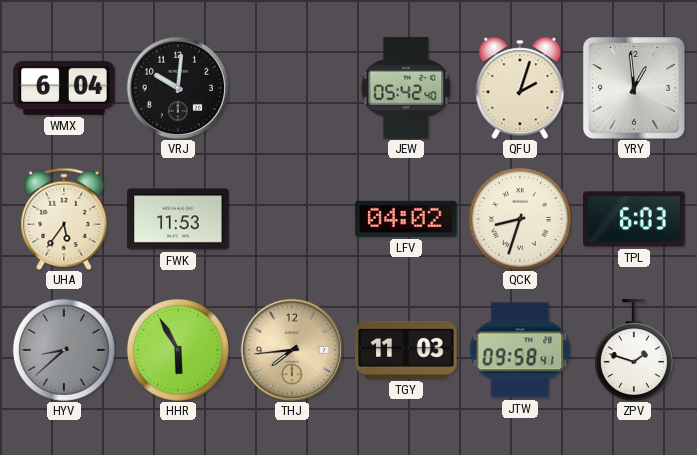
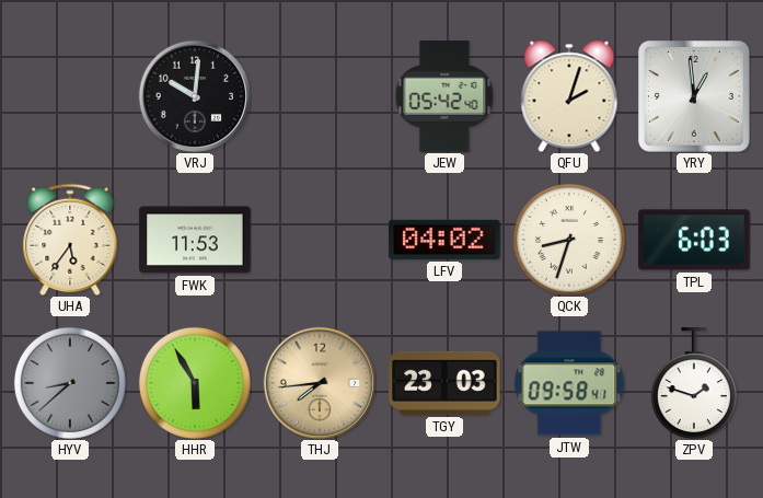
WMX: 6:04 -> none
TGY: 11:03 -> 23:03
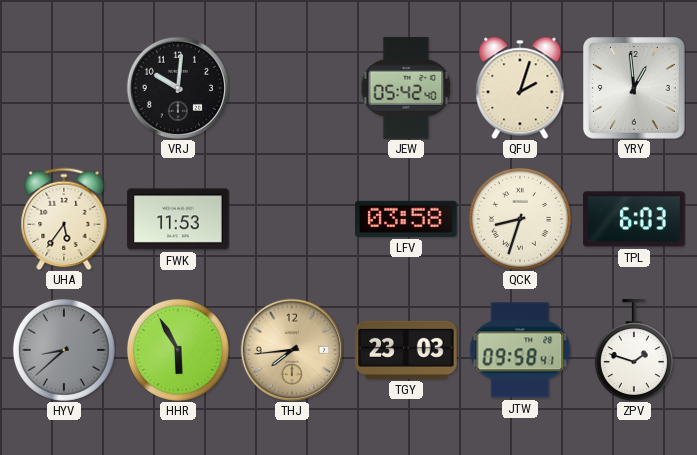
LFV: 04:02 -> 03:58
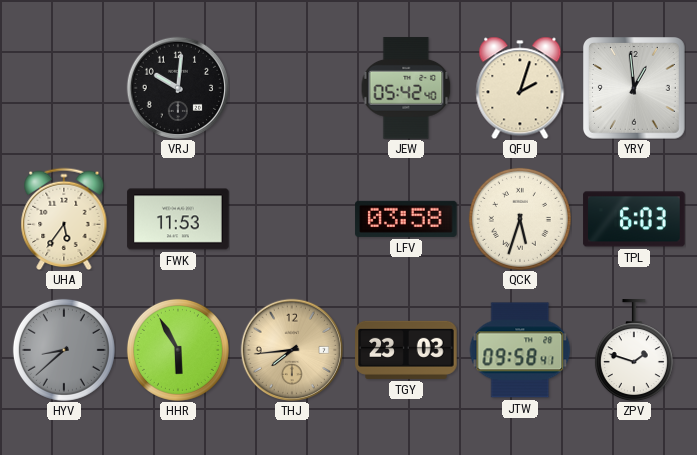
QCK: 8:33 -> 5:33
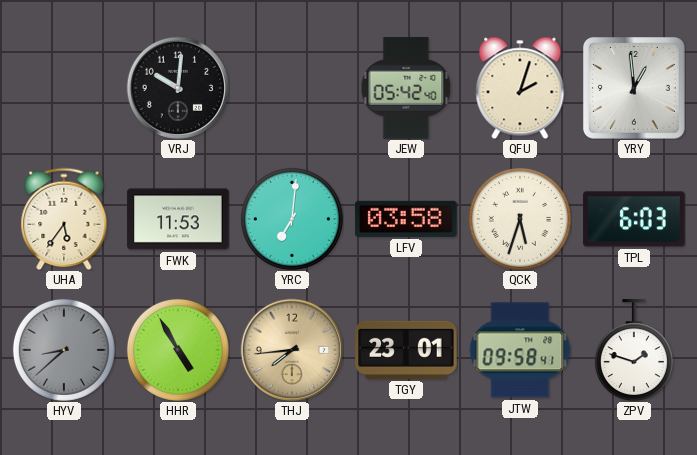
YRC: none -> 7:01
HHR: 5:55 -> 4:55
TGY: 23:03 -> 23:01
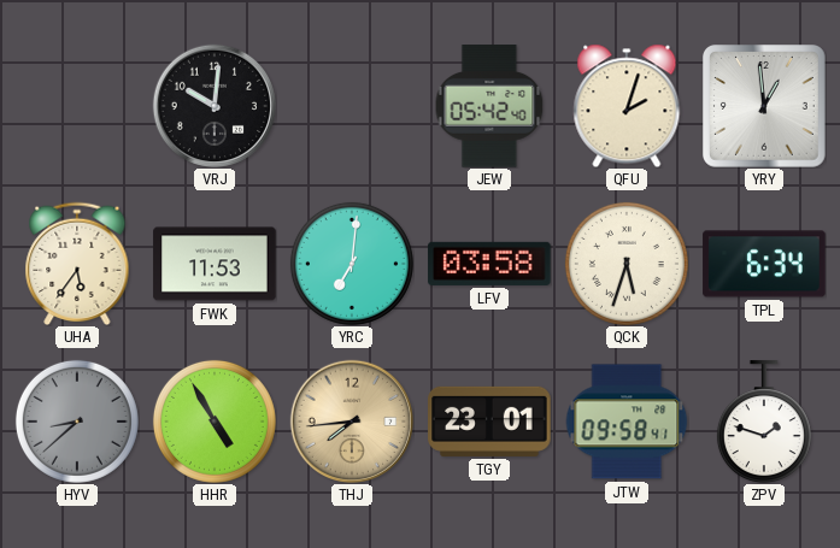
TPL: 6:03 -> 6:34
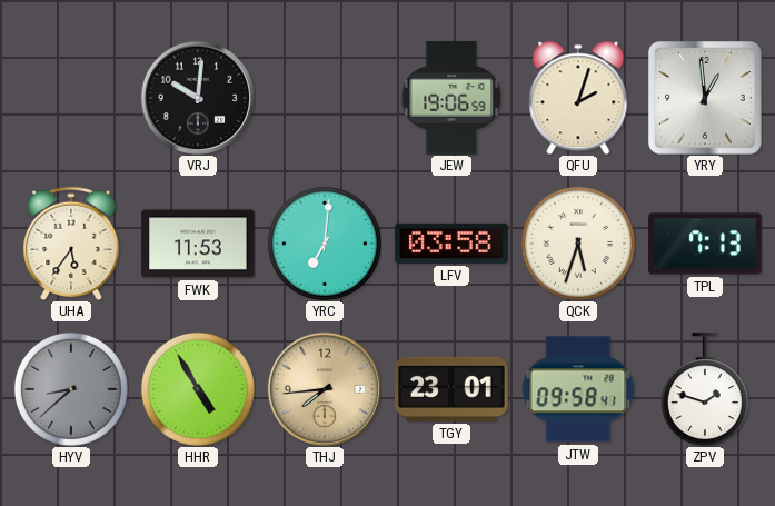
JEW: 05:42 -> 19:06
TPL: 6:34 -> 7:13
